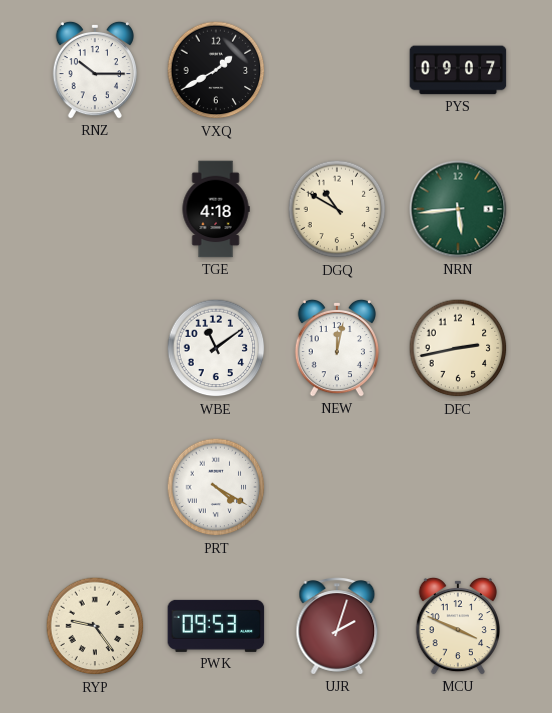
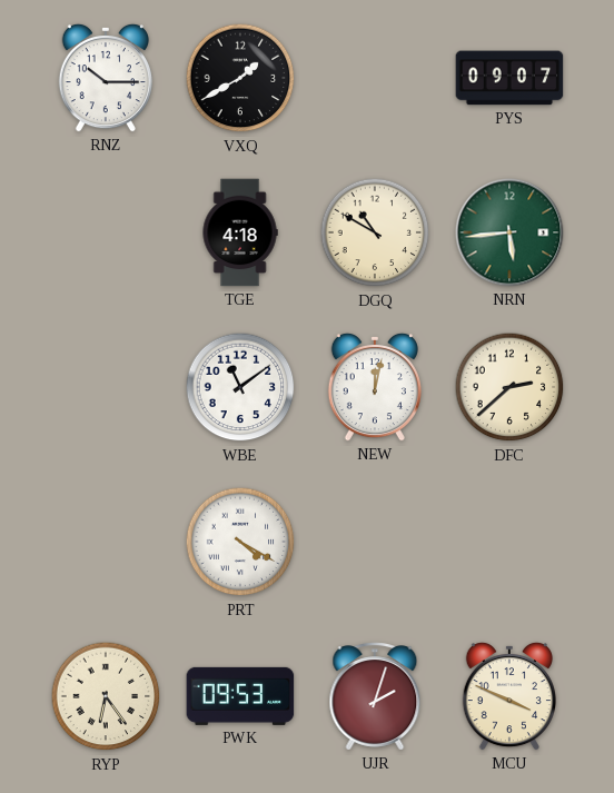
DFC: 2:43 -> 2:38
RYP: 9:24 -> 6:24
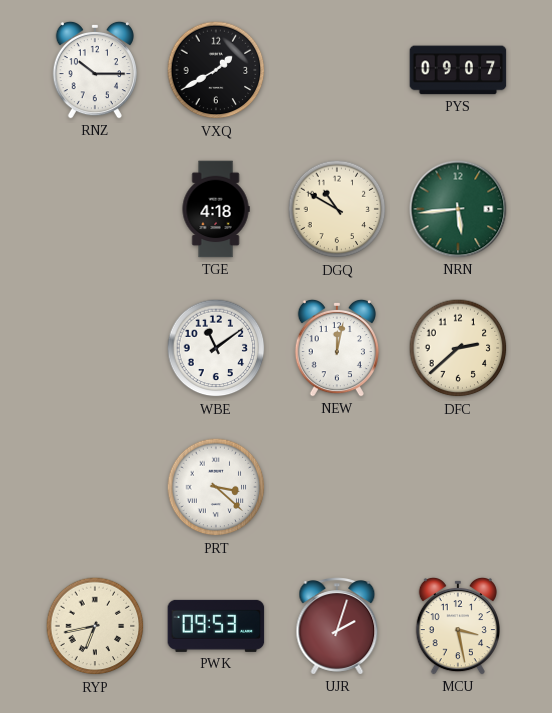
PRT: 4:20 -> 3:22
RYP: 6:24 -> 6:43
MCU: 3:49 -> 3:28
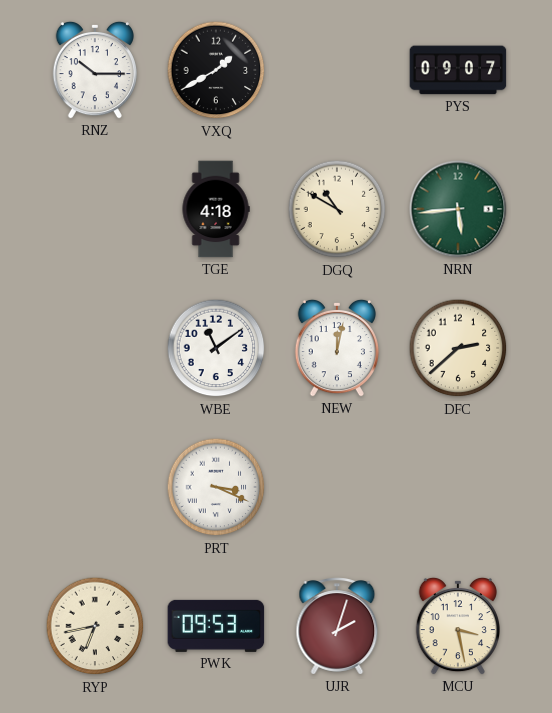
PRT: 3:22 -> 3:19
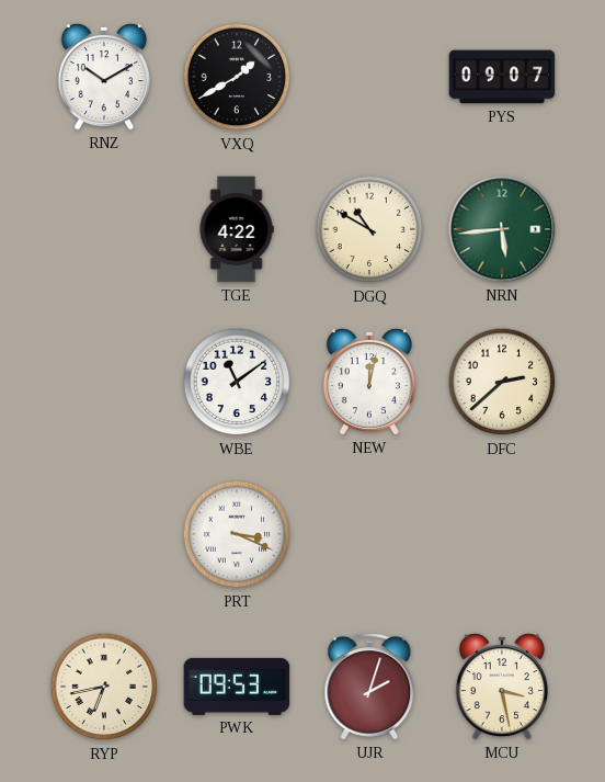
RNZ: 10:15 -> 10:10
TGE: 4:18 -> 4:22
